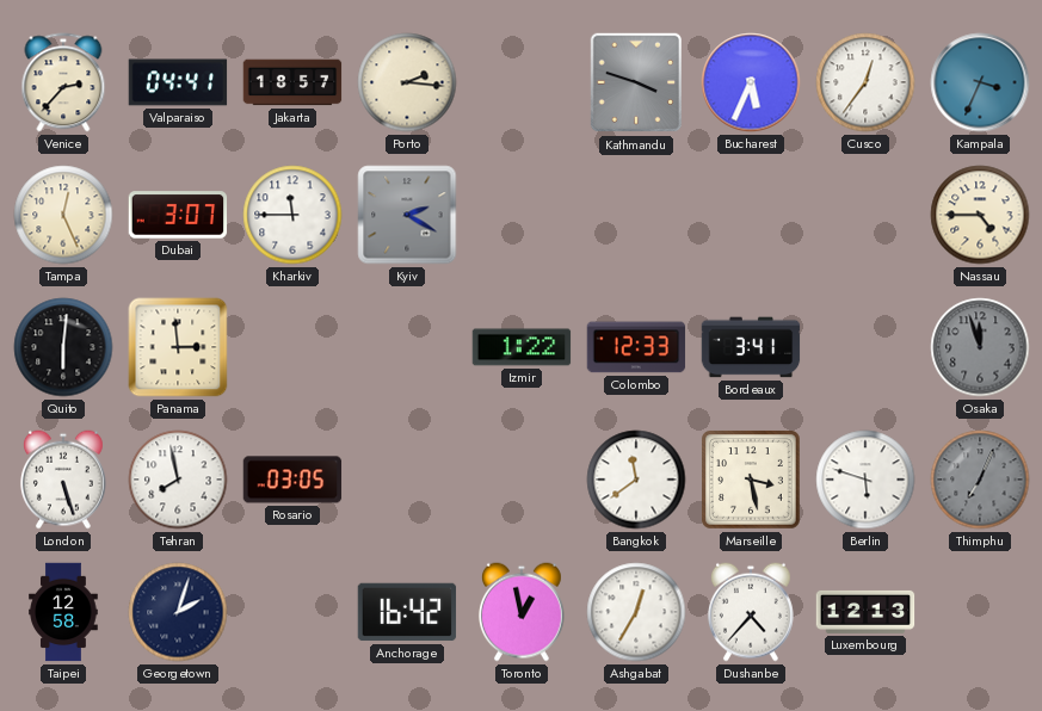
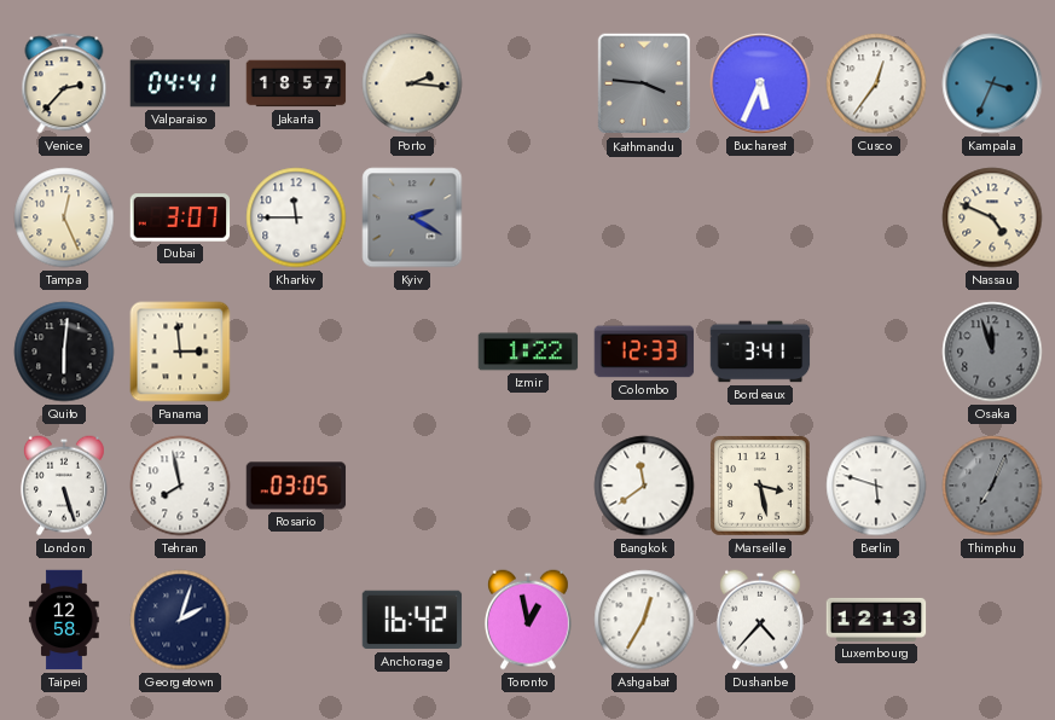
Kathmandu: 3:48 -> 3:46
Nassau: 4:45 -> 4:49
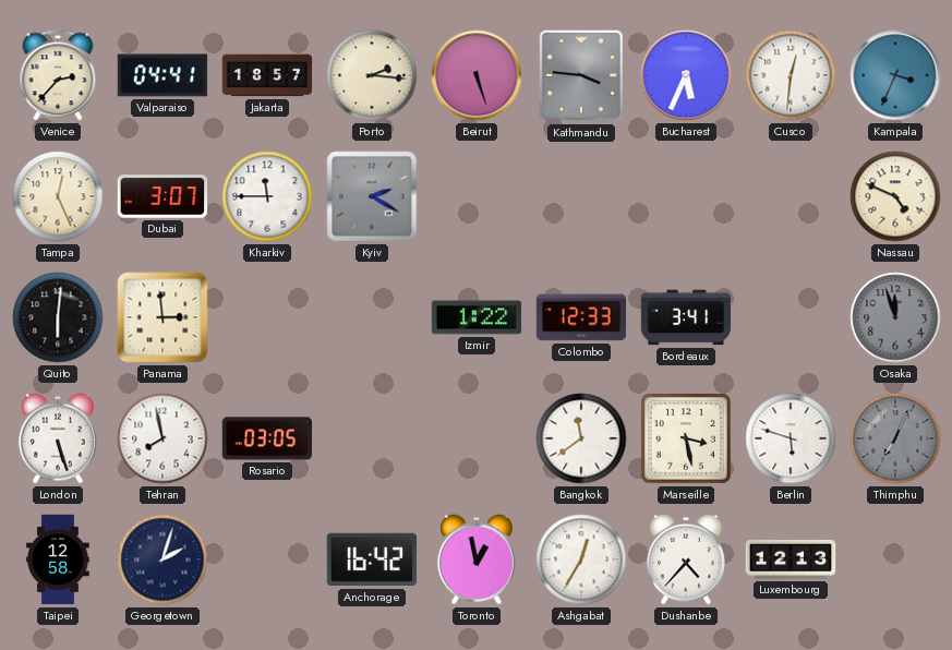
Beirut: none -> 5:27
Cusco: 12:36 -> 12:31
